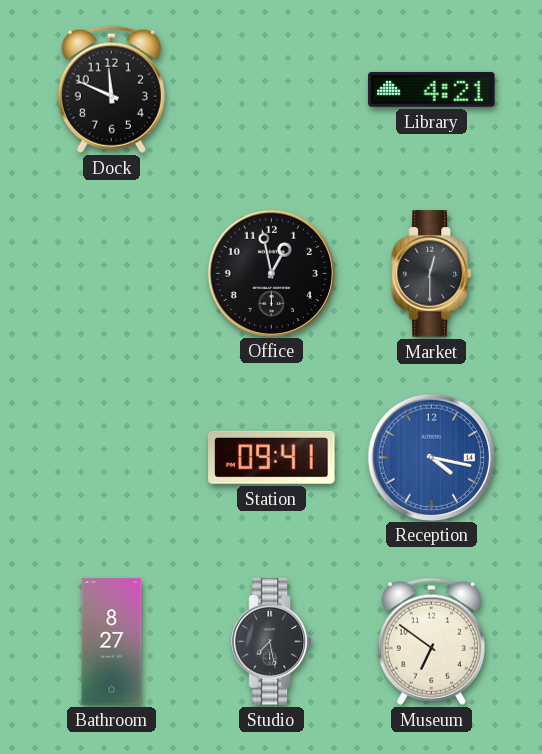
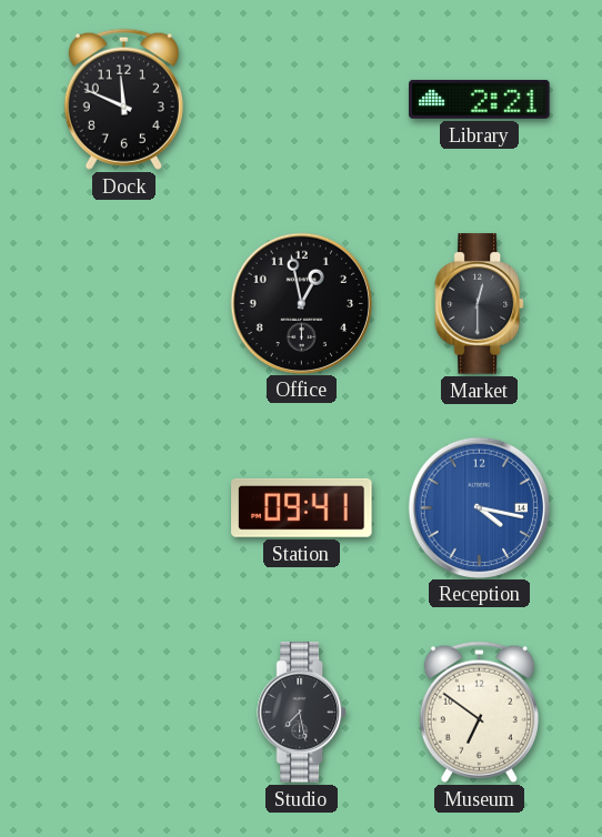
Library: 4:21 -> 2:21
Bathroom: 8:27 -> none
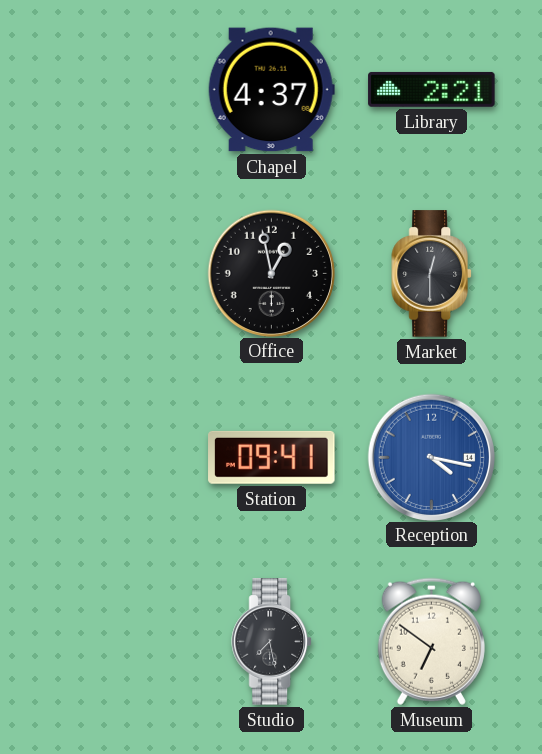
Dock: 11:49 -> none
Chapel: none -> 4:37
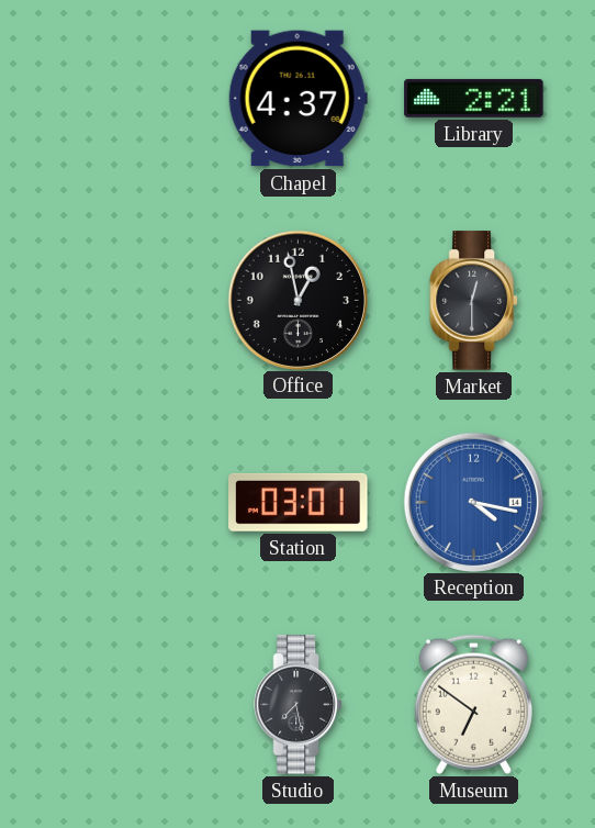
Station: 09:41 -> 03:01
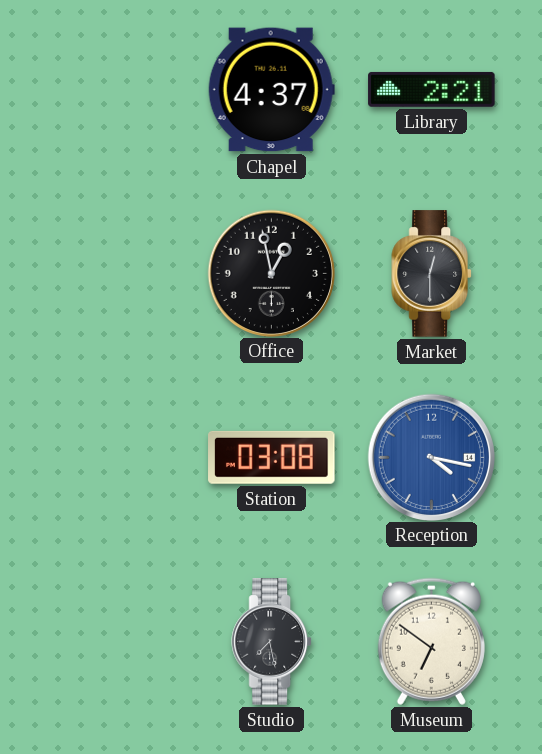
Station: 03:01 -> 03:08
